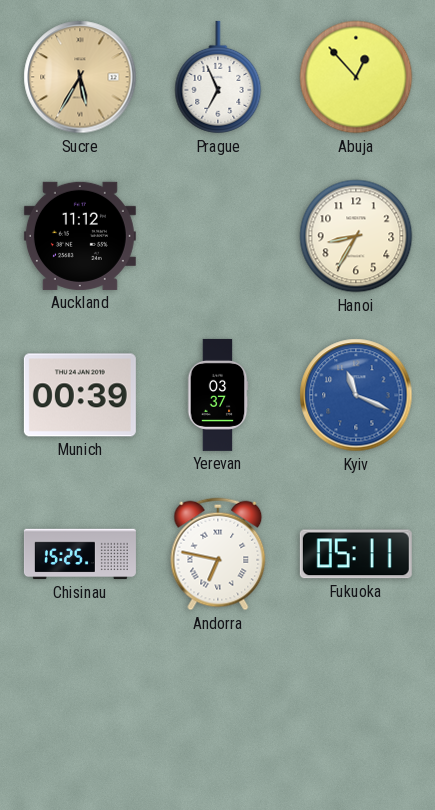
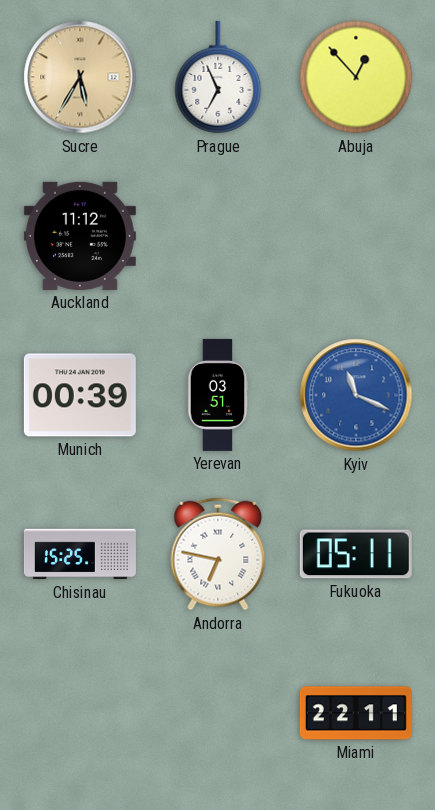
Hanoi: 8:35 -> none
Yerevan: 03:37 -> 03:51
Miami: none -> 22:11
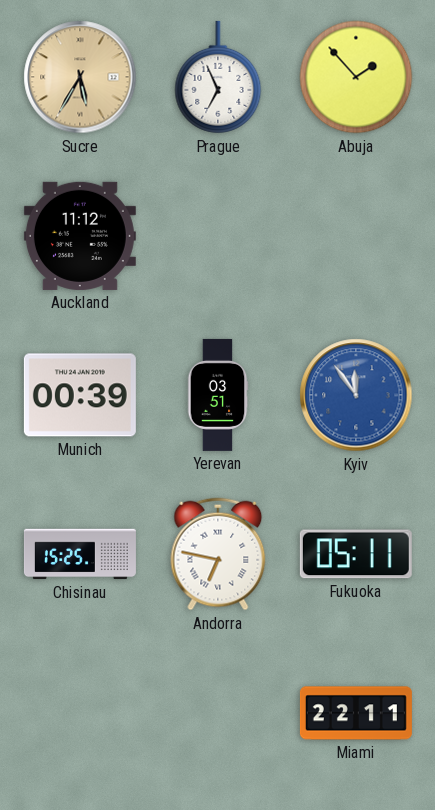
Abuja: 12:53 -> 1:53
Kyiv: 11:19 -> 11:54
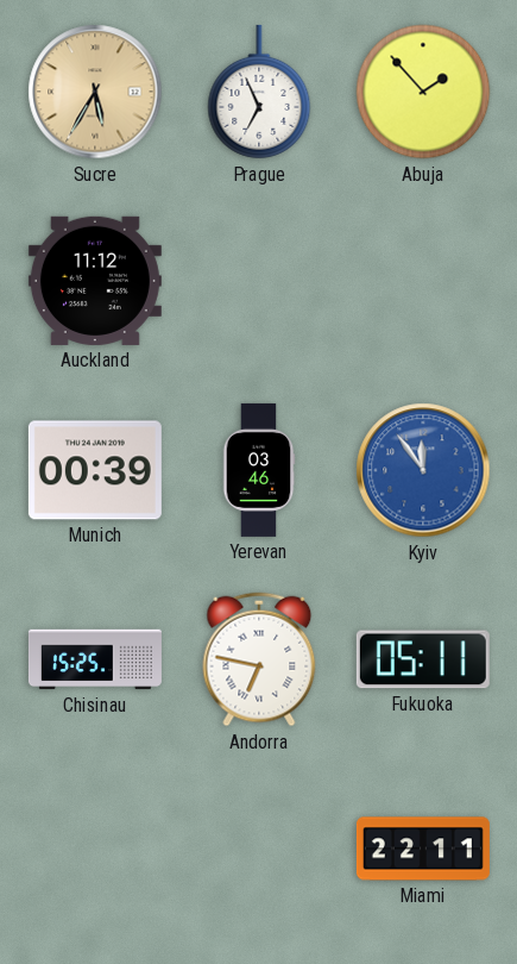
Yerevan: 03:51 -> 03:46
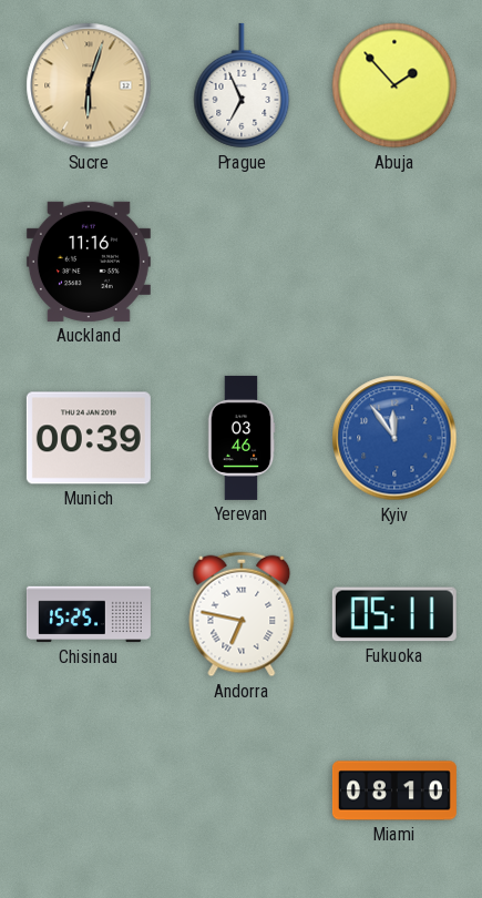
Sucre: 5:35 -> 6:03
Auckland: 11:12 -> 11:16
Miami: 22:11 -> 08:10
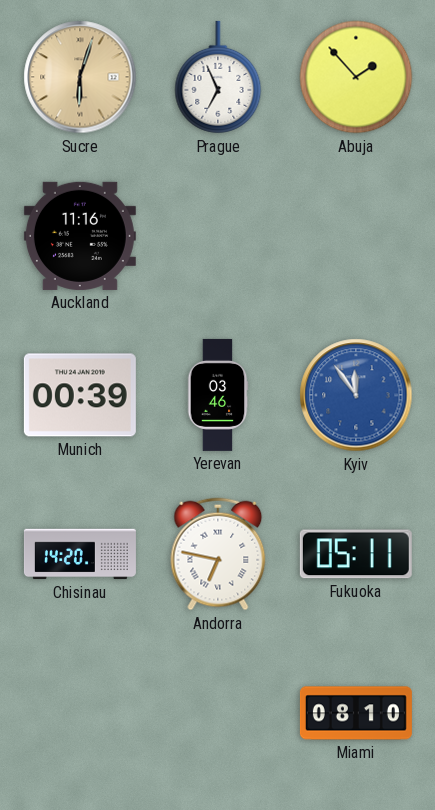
Chisinau: 15:25 -> 14:20
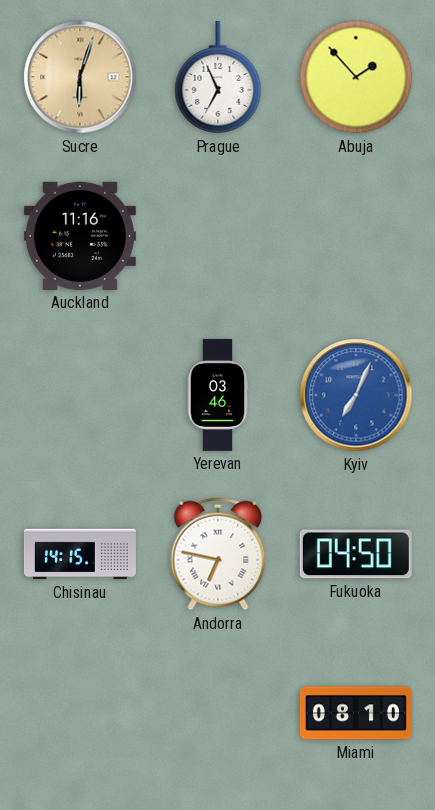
Munich: 00:39 -> none
Kyiv: 11:54 -> 7:04
Chisinau: 14:20 -> 14:15
Fukuoka: 05:11 -> 04:50
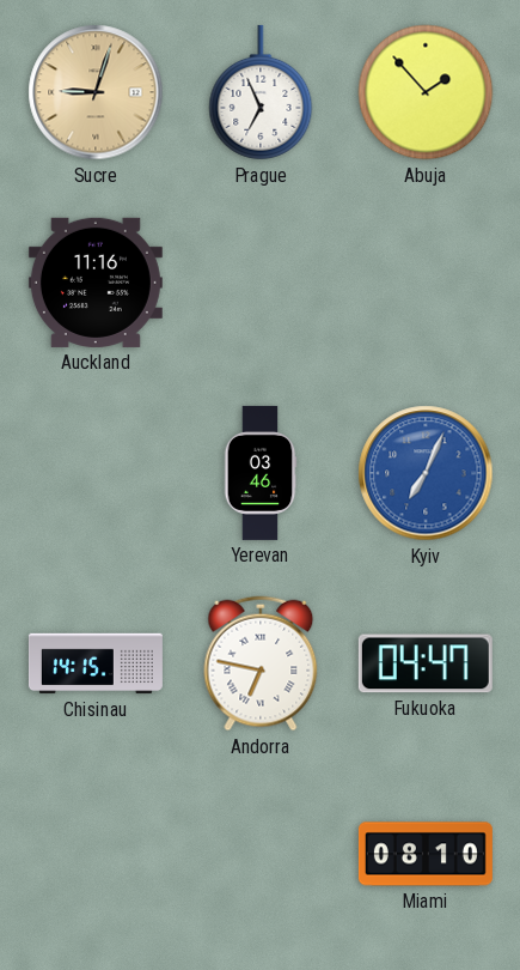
Sucre: 6:03 -> 9:03
Fukuoka: 04:50 -> 04:47
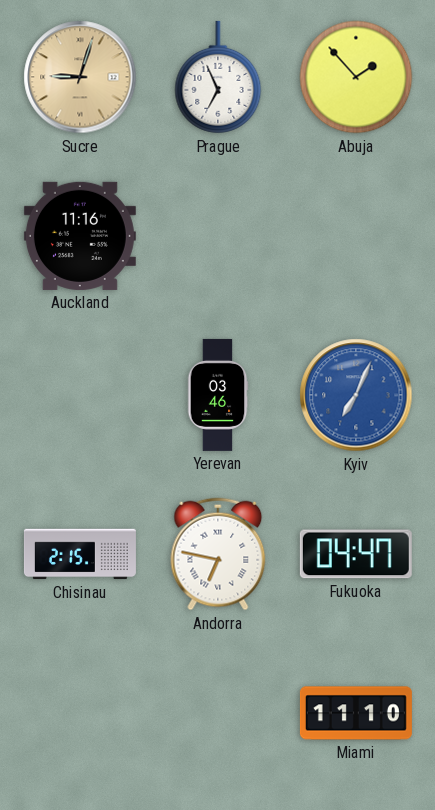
Chisinau: 14:15 -> 2:15
Miami: 08:10 -> 11:10
